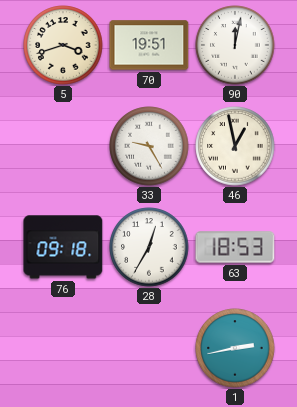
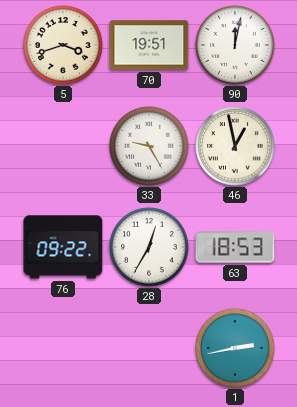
76: 09:18 -> 09:22
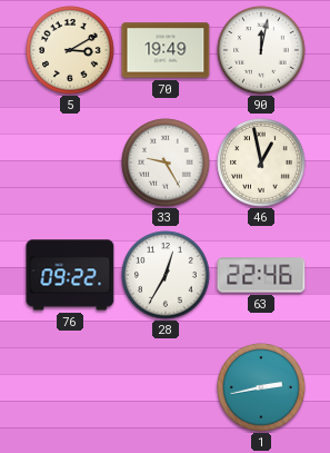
5: 3:42 -> 3:10
70: 19:51 -> 19:49
63: 18:53 -> 22:46
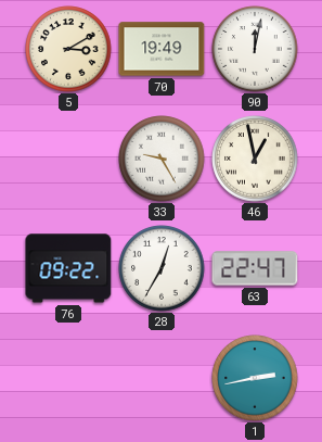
63: 22:46 -> 22:47
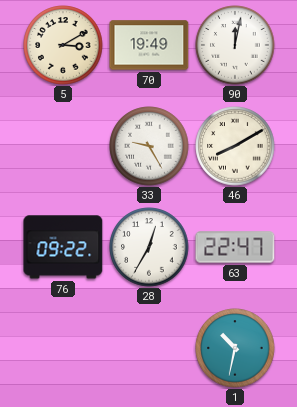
46: 12:58 -> 8:10
1: 2:43 -> 10:32
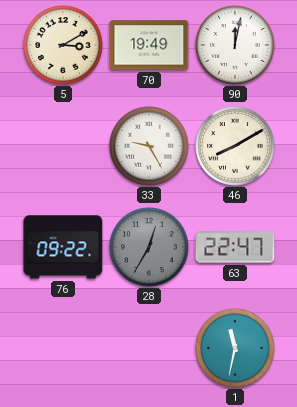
28 dial: white -> grey
1: 10:32 -> 11:32
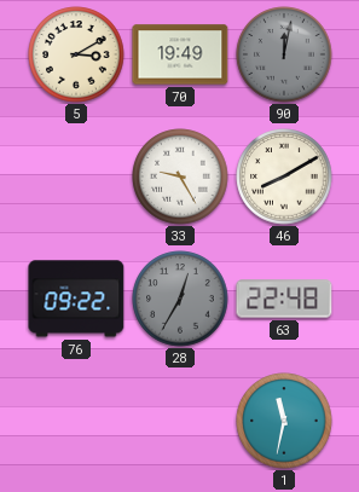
90 dial: white -> grey
63: 22:47 -> 22:48
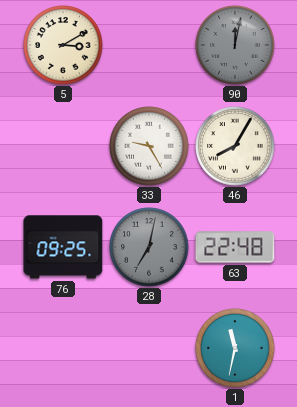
70: 19:49 -> none
46: 8:10 -> 8:05
76: 09:22 -> 09:25
28: 12:35 -> 7:02
